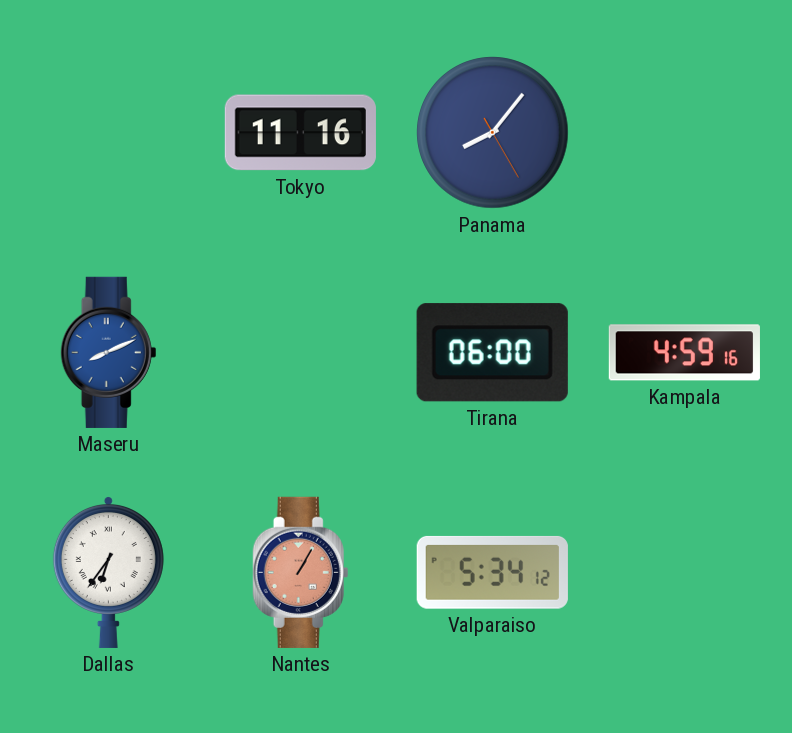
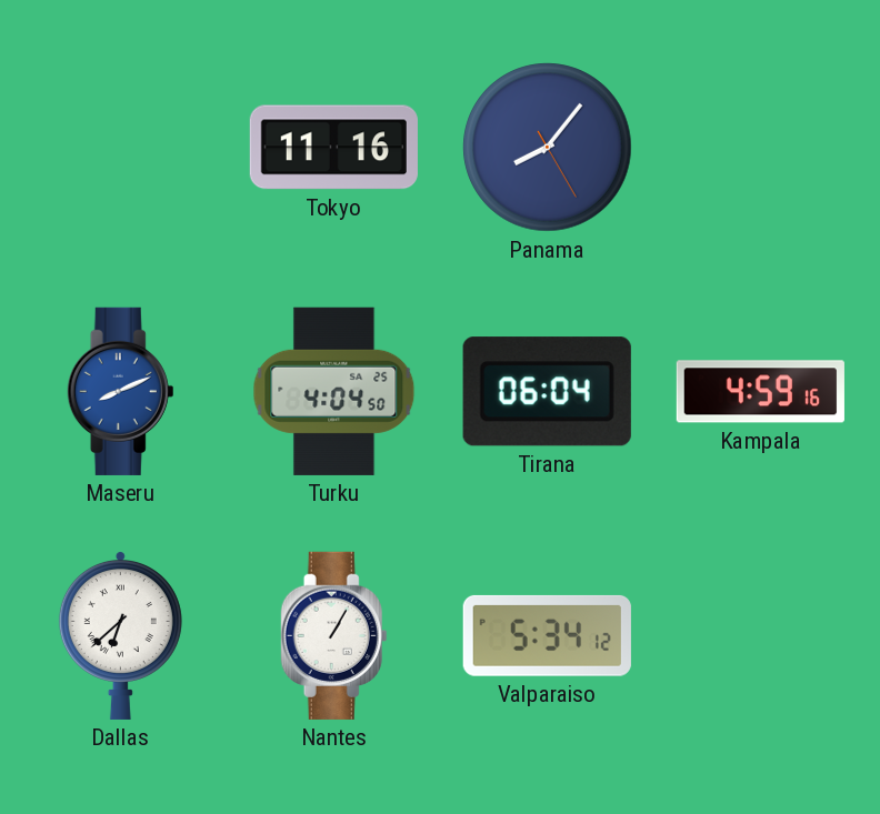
Turku: none -> 4:04
Tirana: 06:00 -> 06:04
Dallas: 6:36 -> 6:38
Nantes dial: salmon -> white
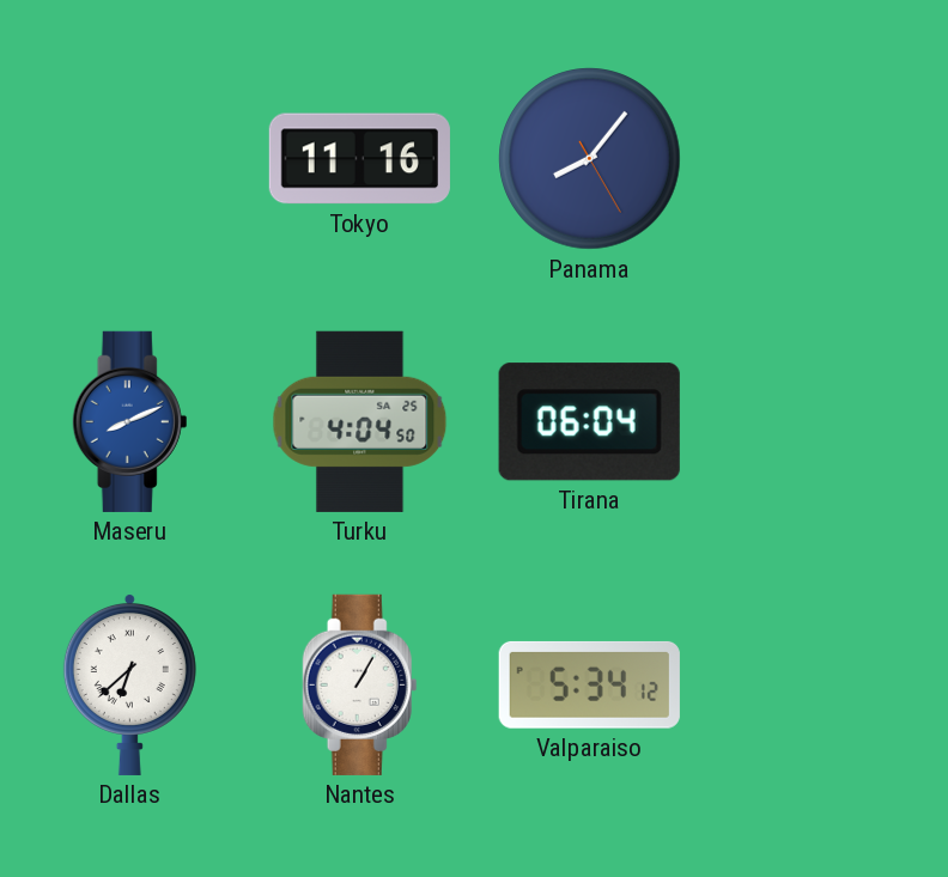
Kampala: 4:59 -> none
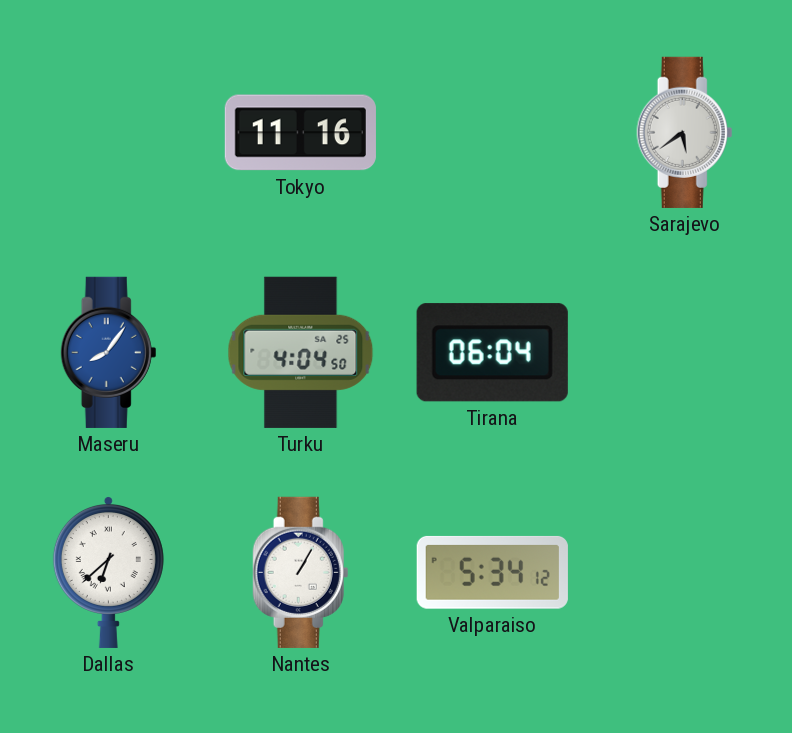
Panama: 8:06 -> none
Sarajevo: none -> 5:39
Maseru: 8:11 -> 8:06
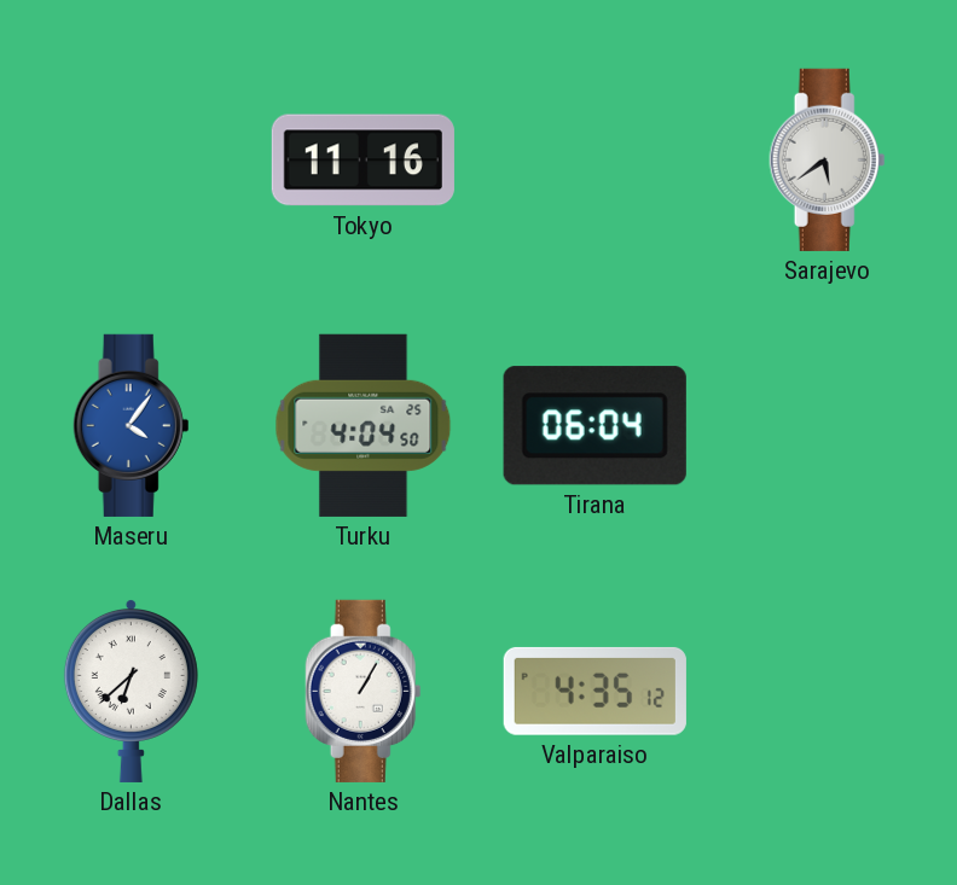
Maseru: 8:06 -> 4:06
Valparaiso: 5:34 -> 4:35
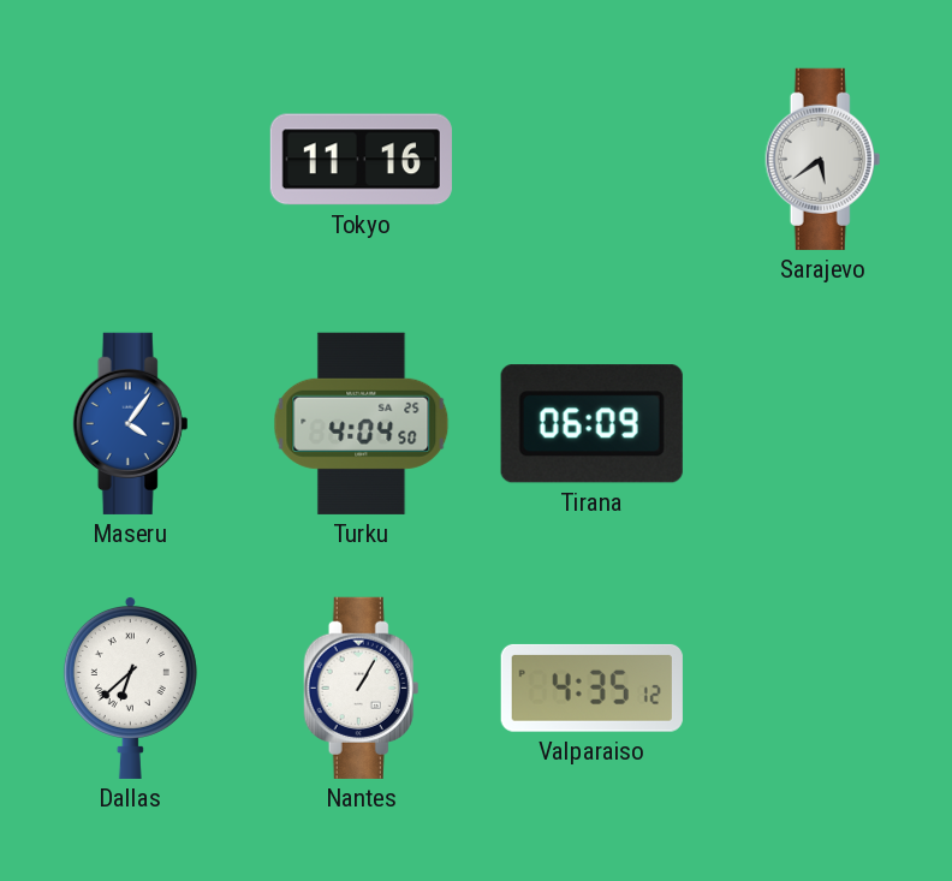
Tirana: 06:04 -> 06:09
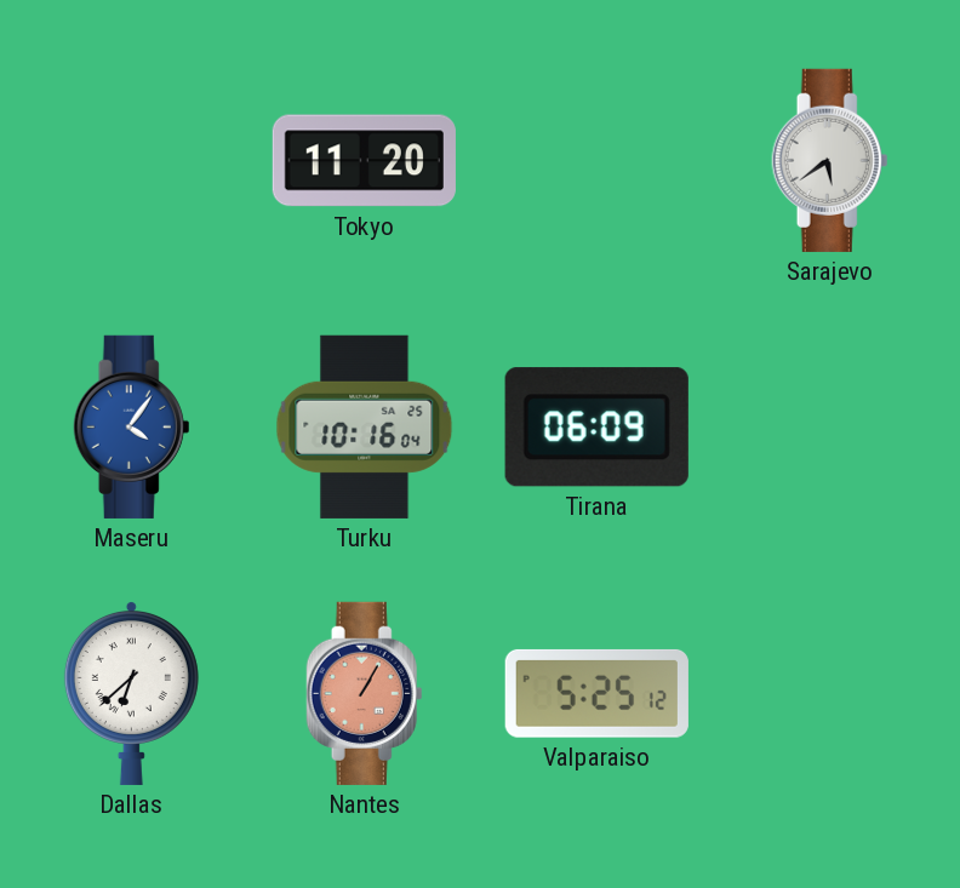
Tokyo: 11:16 -> 11:20
Turku: 4:04 -> 10:16
Nantes dial: white -> salmon
Valparaiso: 4:35 -> 5:25
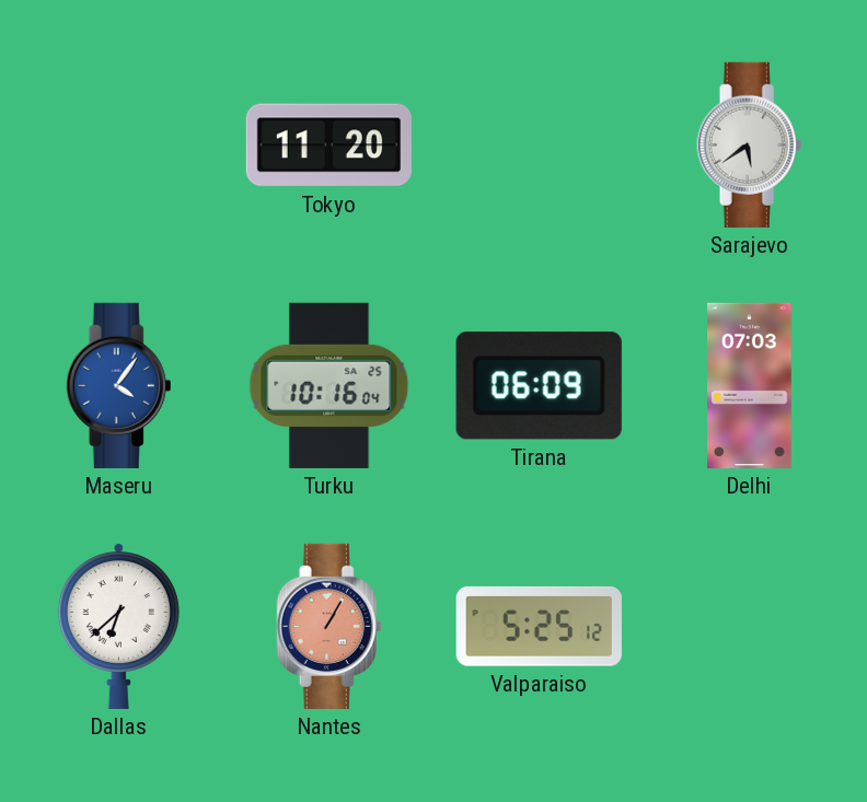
Delhi: none -> 07:03
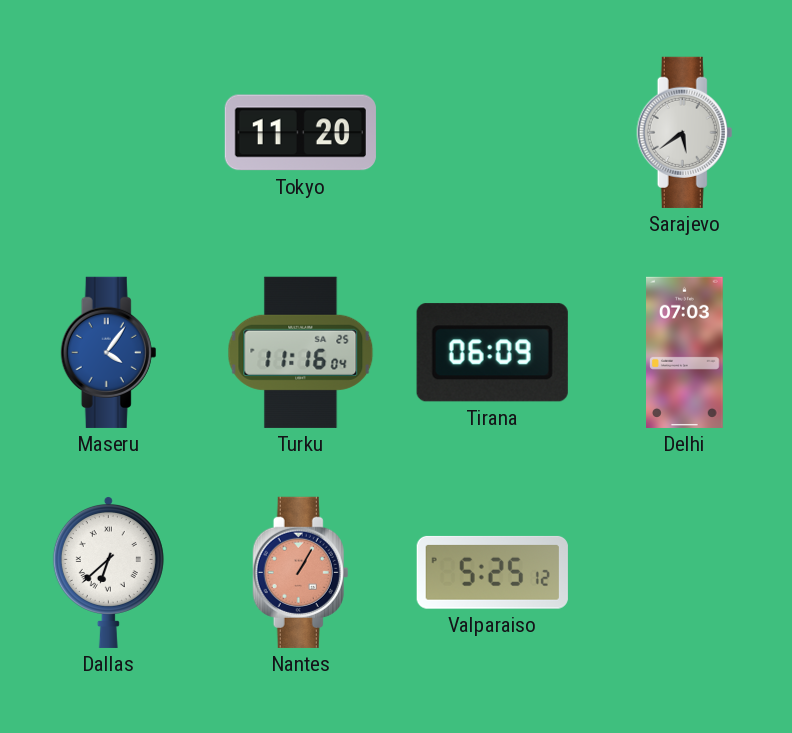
Turku: 10:16 -> 11:16
